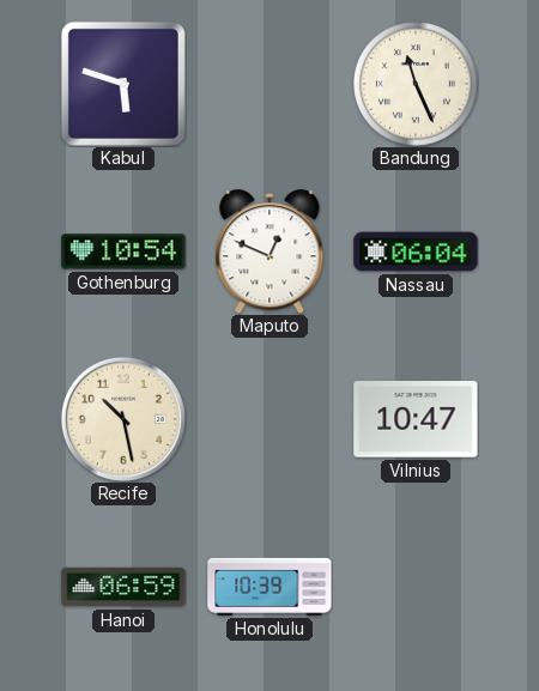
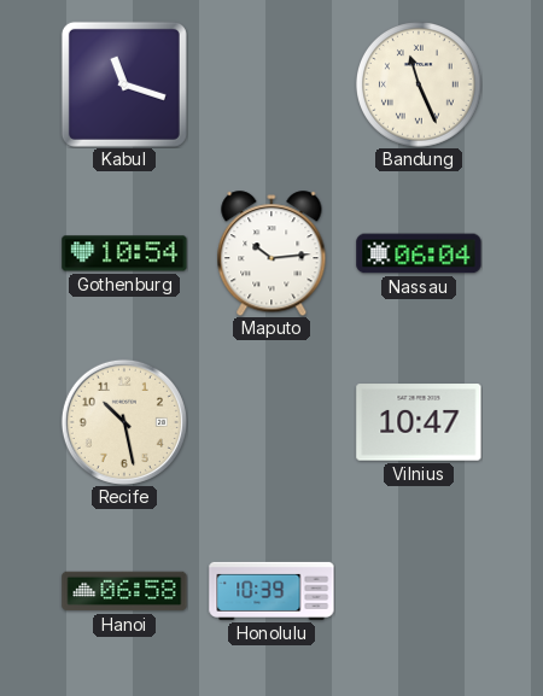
Kabul: 5:48 -> 11:18
Maputo: 12:49 -> 10:14
Hanoi: 06:59 -> 06:58
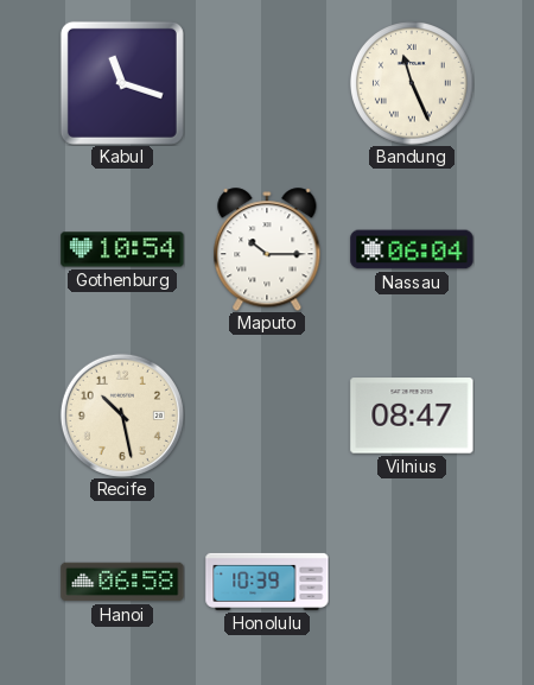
Maputo: 10:14 -> 10:15
Vilnius: 10:47 -> 08:47
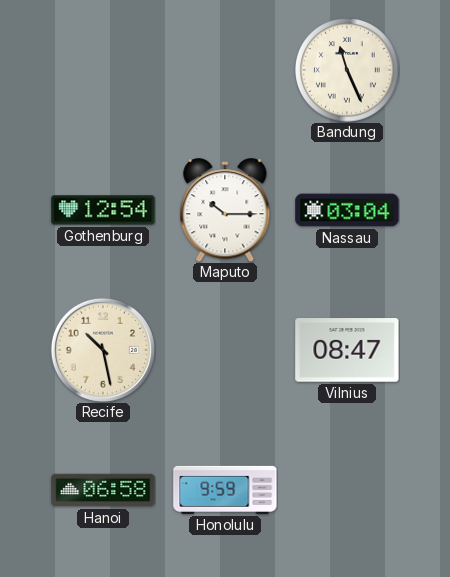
Kabul: 11:18 -> none
Gothenburg: 10:54 -> 12:54
Nassau: 06:04 -> 03:04
Honolulu: 10:39 -> 9:59
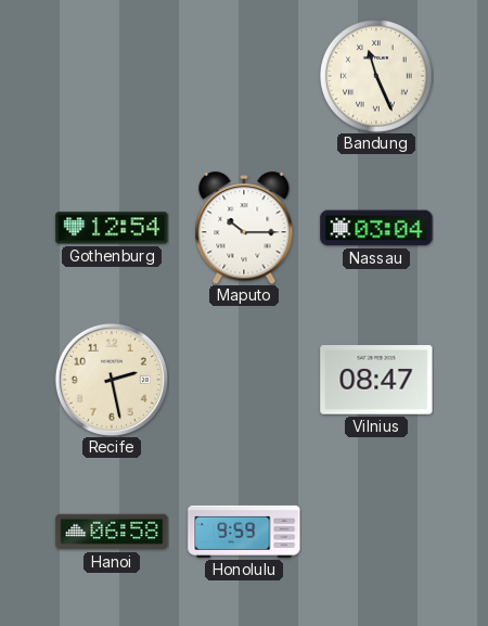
Recife: 10:28 -> 2:28
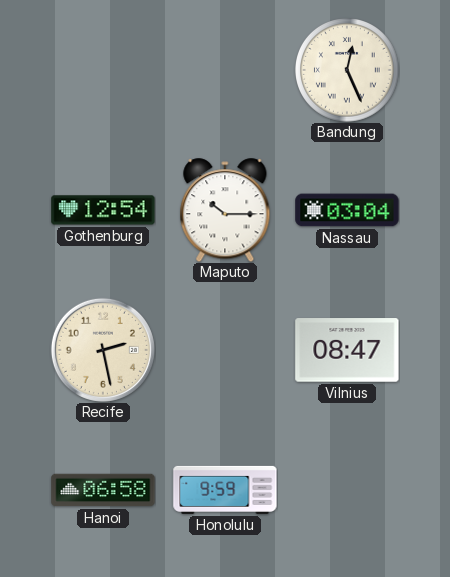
Bandung: 11:26 -> 12:26
